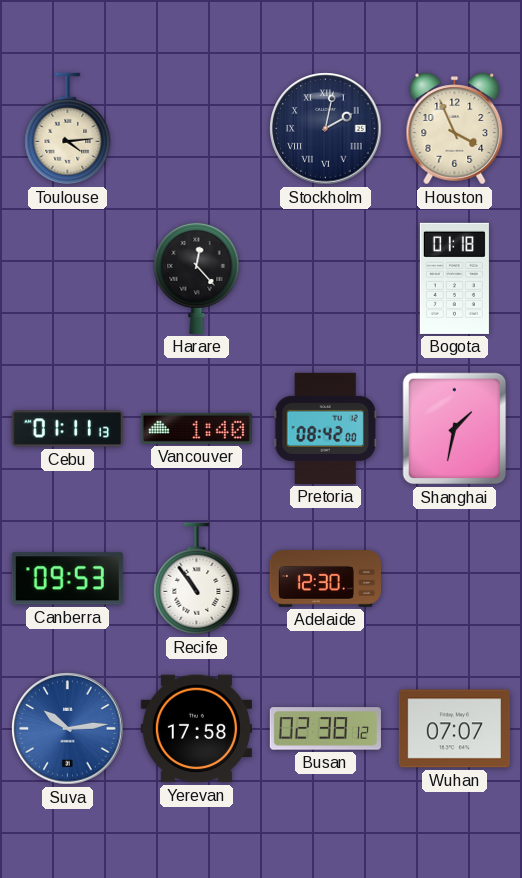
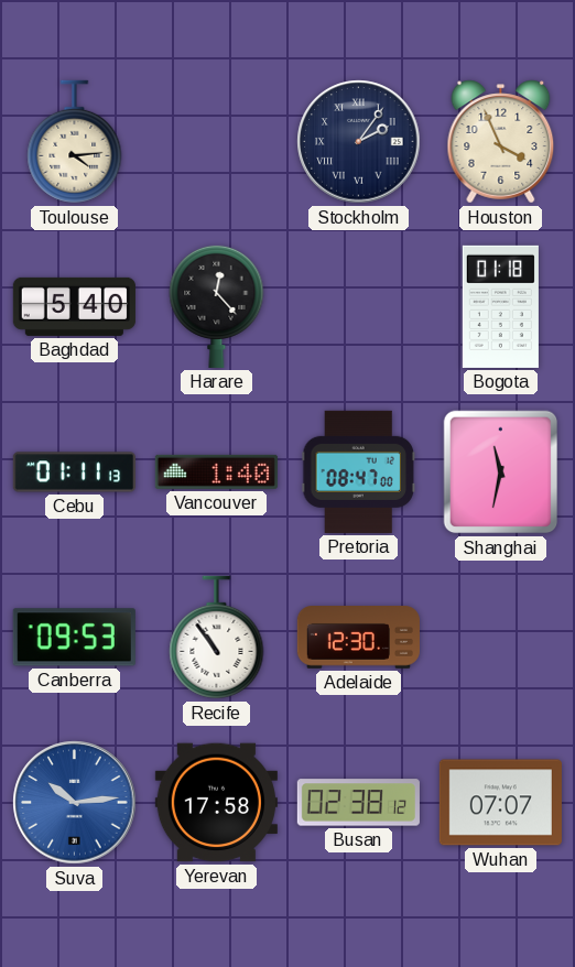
Stockholm: 2:02 -> 2:06
Baghdad: none -> 5:40
Pretoria: 08:42 -> 08:47
Shanghai: 1:32 -> 11:32
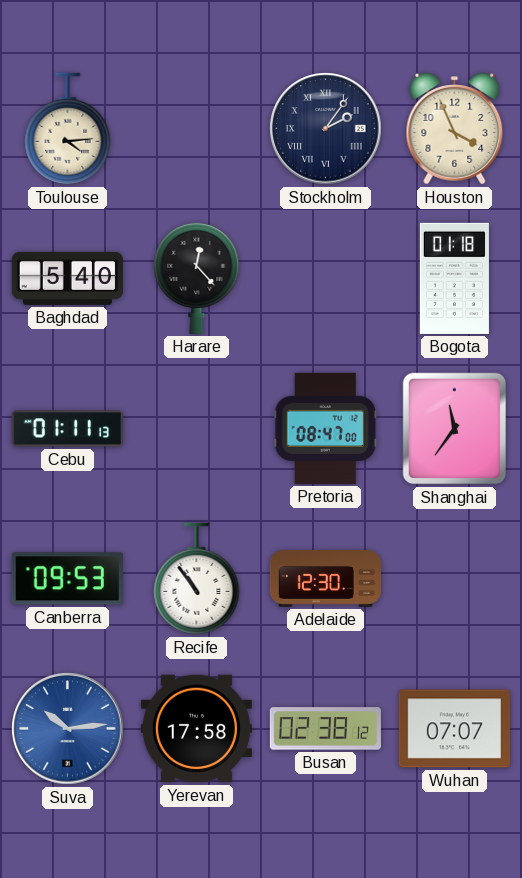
Vancouver: 1:40 -> none
Shanghai: 11:32 -> 11:36
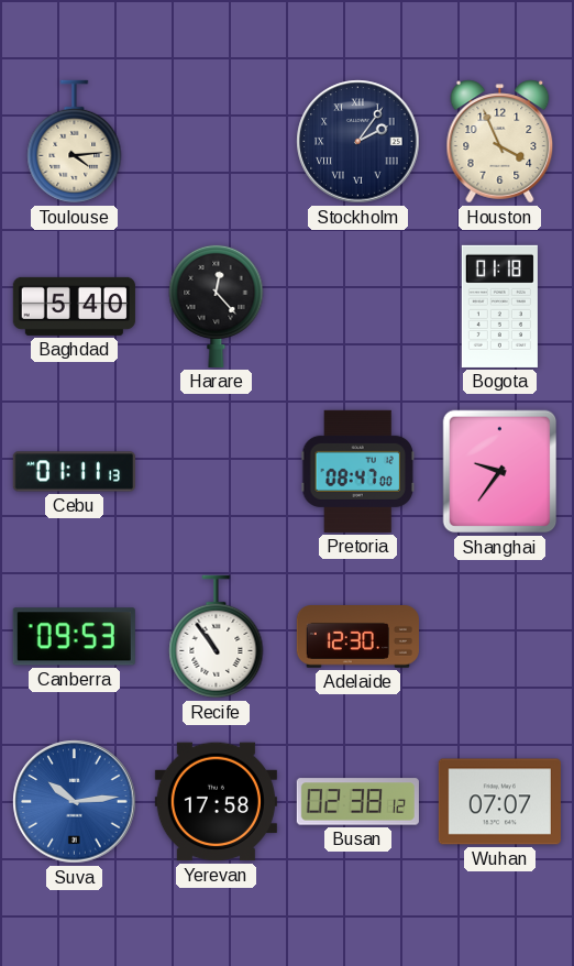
Shanghai: 11:36 -> 9:36
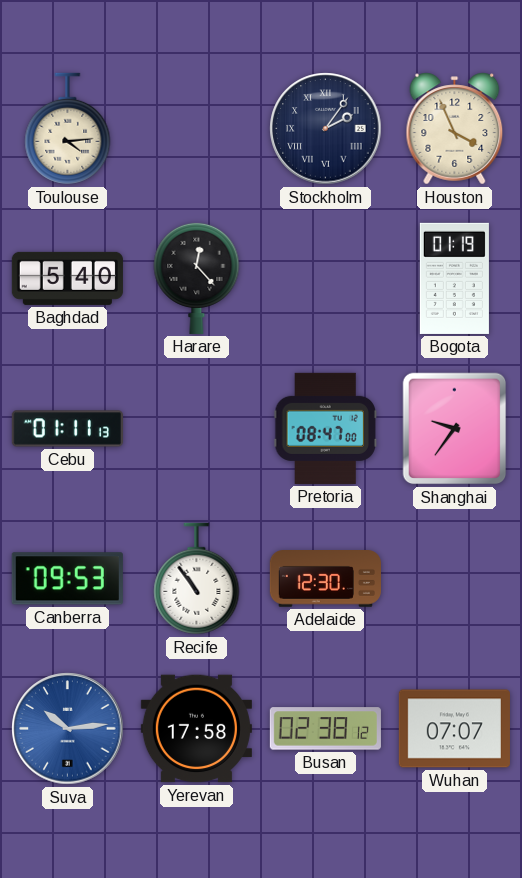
Bogota: 01:18 -> 01:19
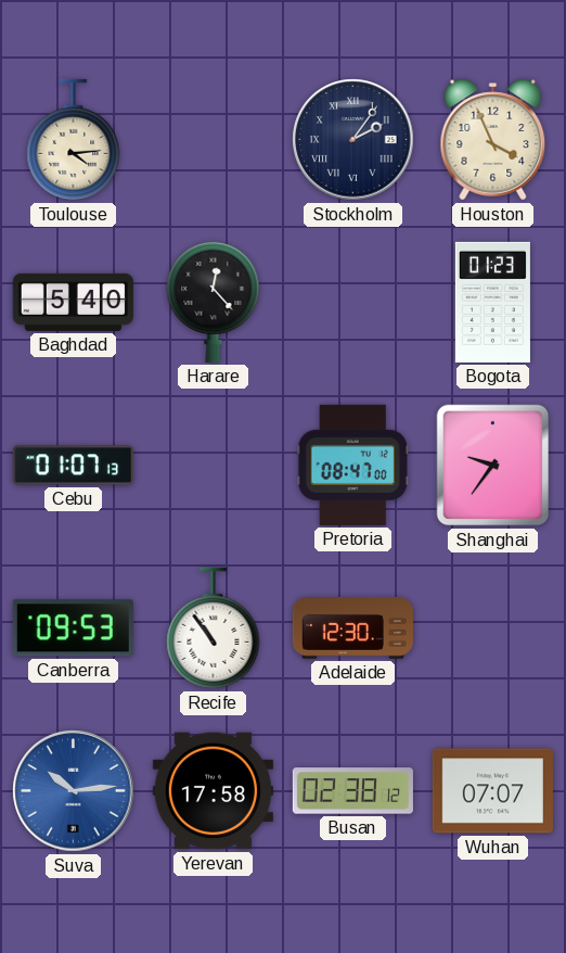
Bogota: 01:19 -> 01:23
Cebu: 01:11 -> 01:07
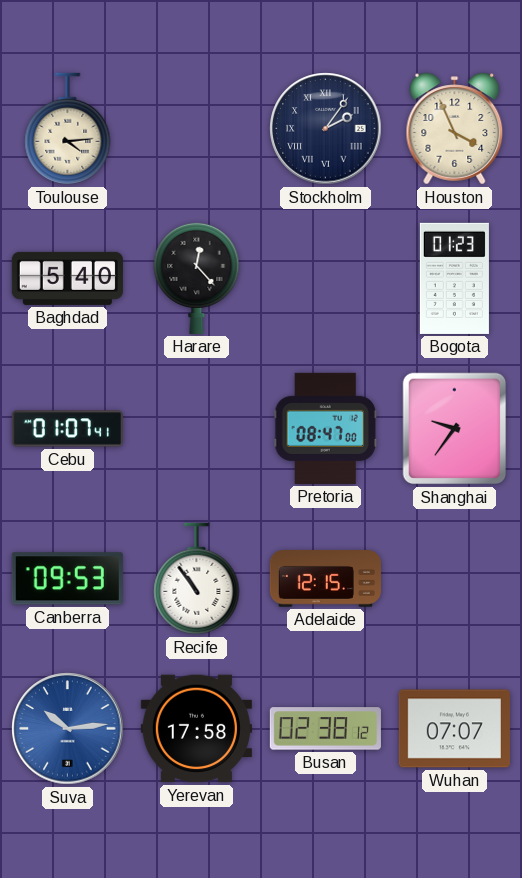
Cebu: 01:07:13 -> 01:07:41
Adelaide: 12:30 -> 12:15
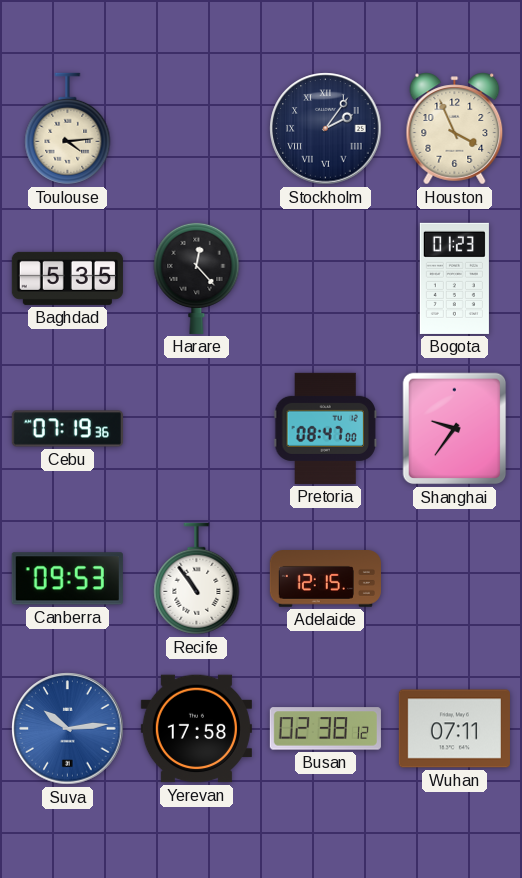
Baghdad: 5:40 -> 5:35
Cebu: 01:07 -> 07:19
Wuhan: 07:07 -> 07:11
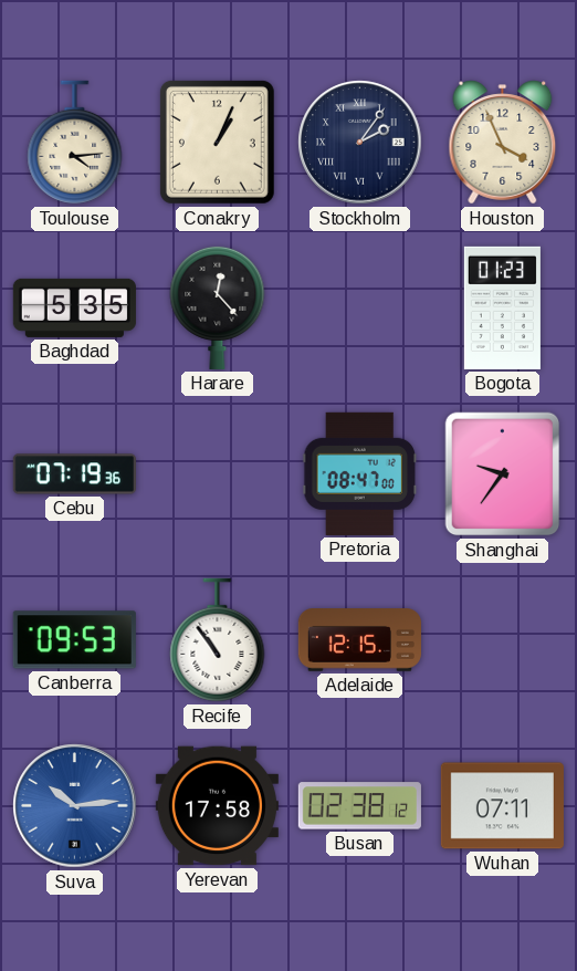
Conakry: none -> 1:04
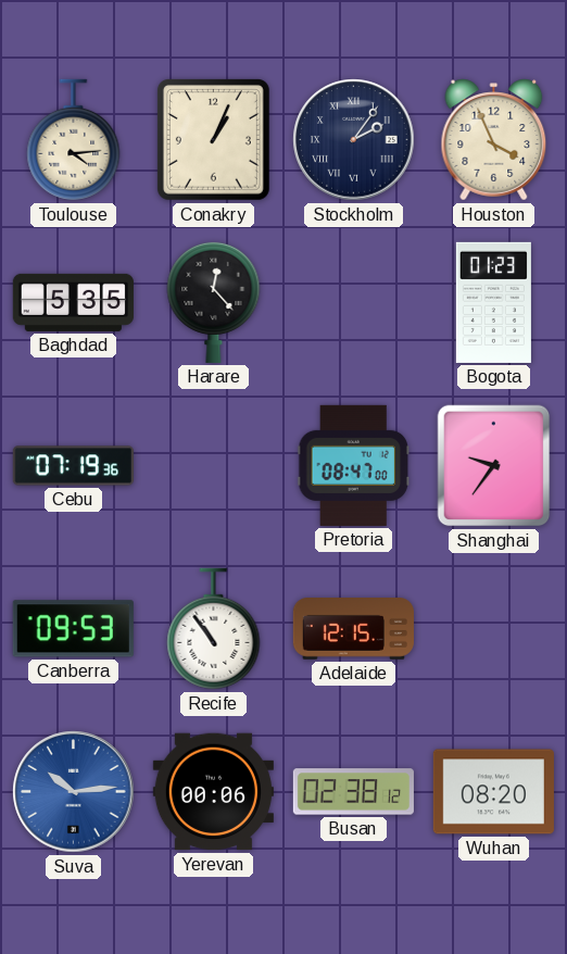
Yerevan: 17:58 -> 00:06
Wuhan: 07:11 -> 08:20
